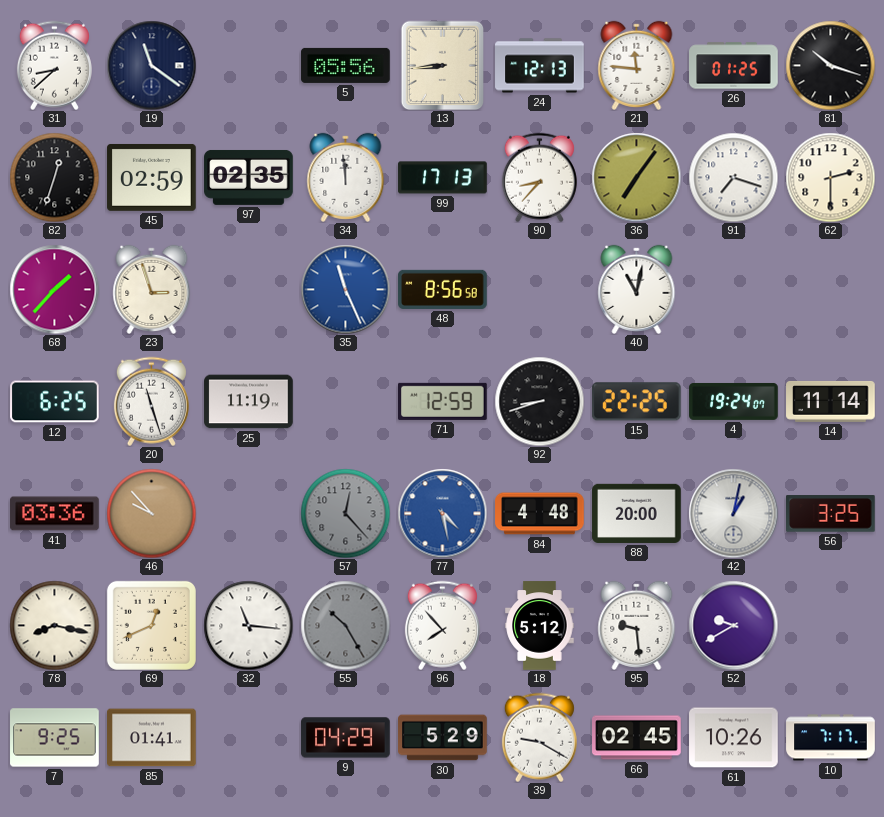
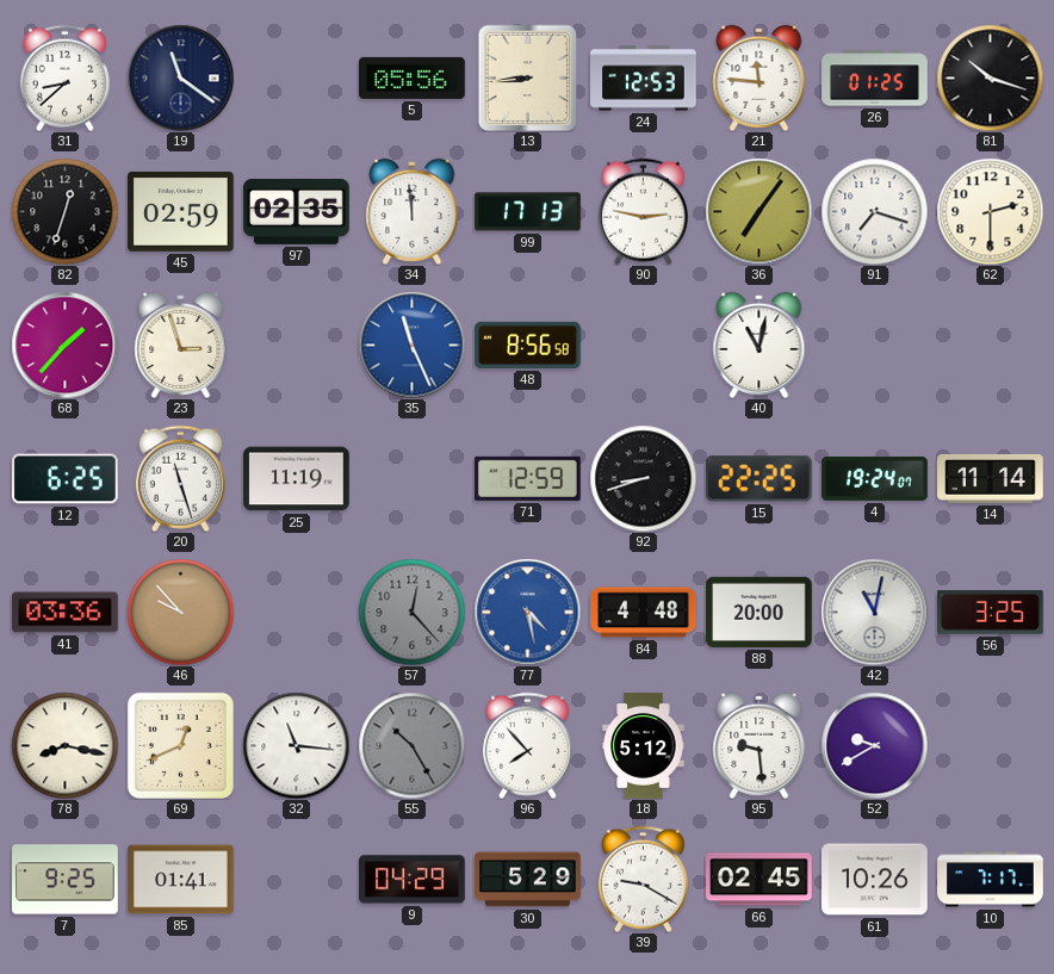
24: 12:13 -> 12:53
90: 8:37 -> 2:47
42: 1:02 -> 11:02
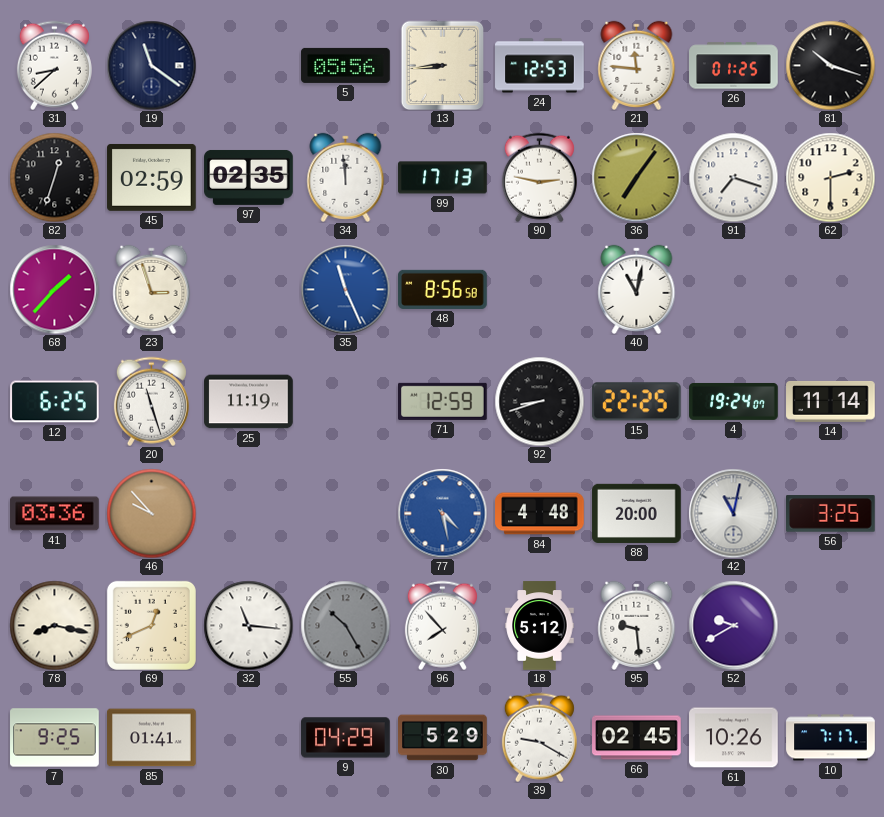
57: 12:23 -> none
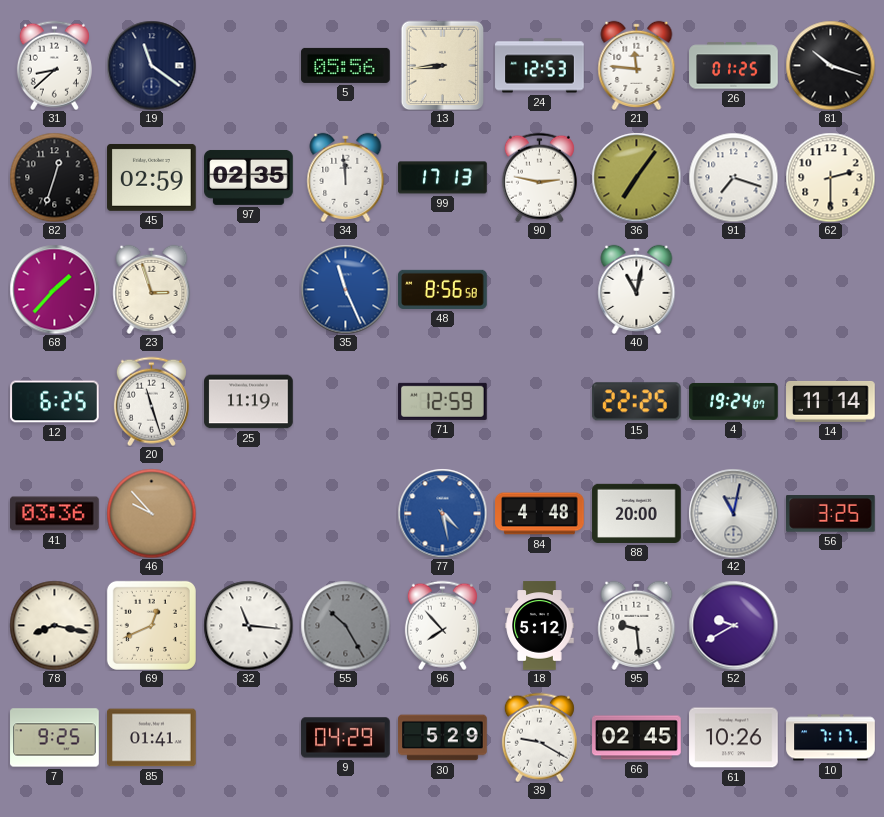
92: 8:42 -> none
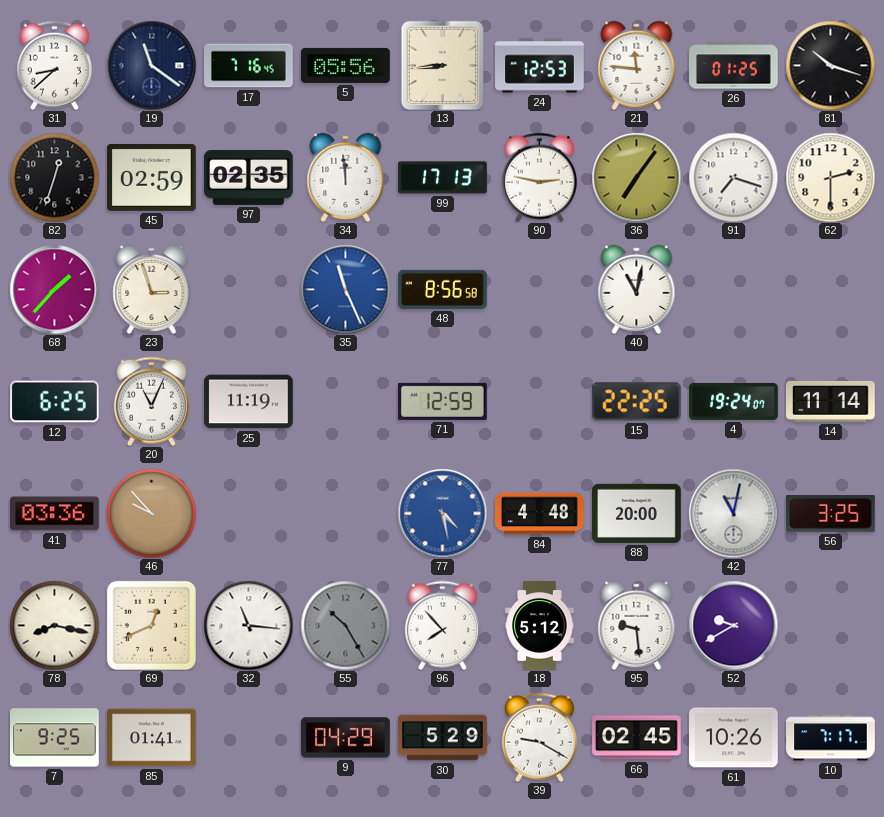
17: none -> 7:16
20: 11:27 -> 11:04
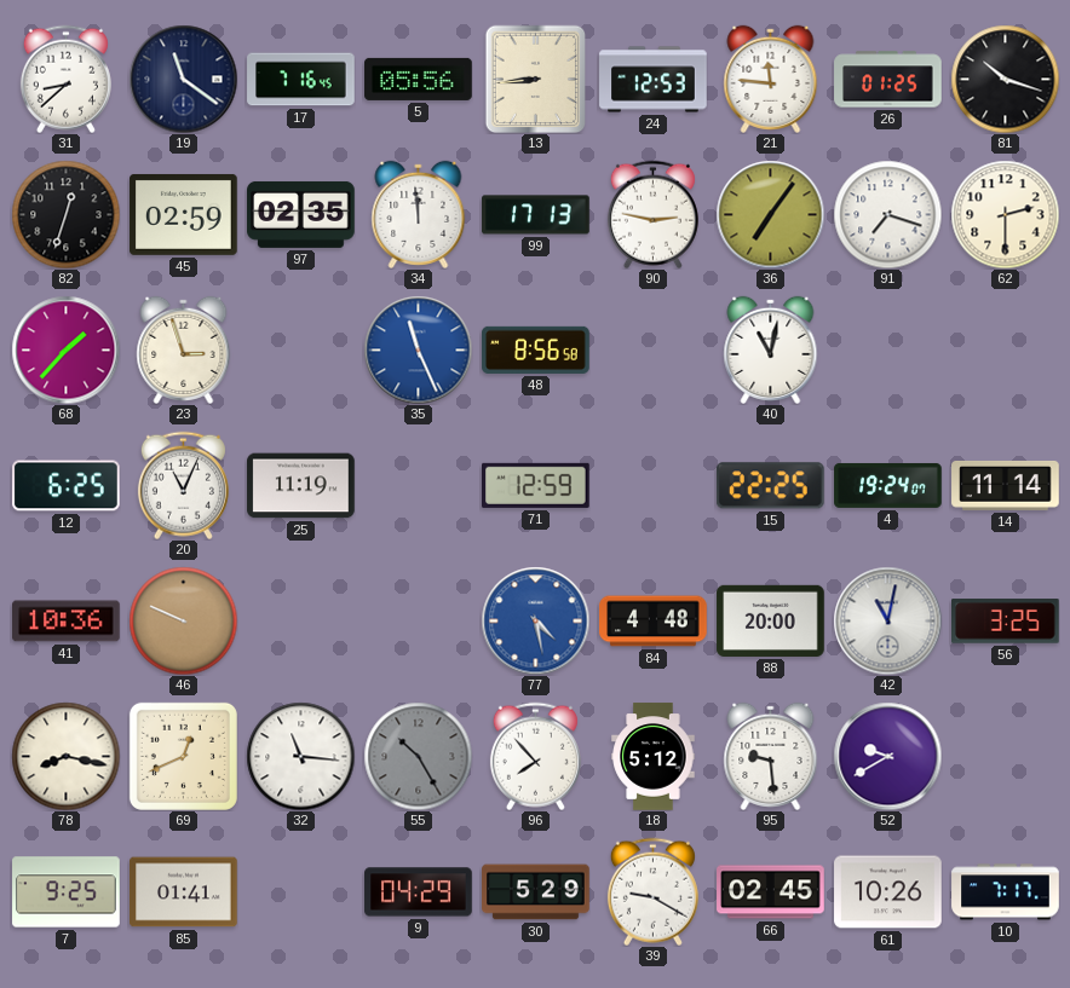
41: 03:36 -> 10:36
46: 9:53 -> 9:49
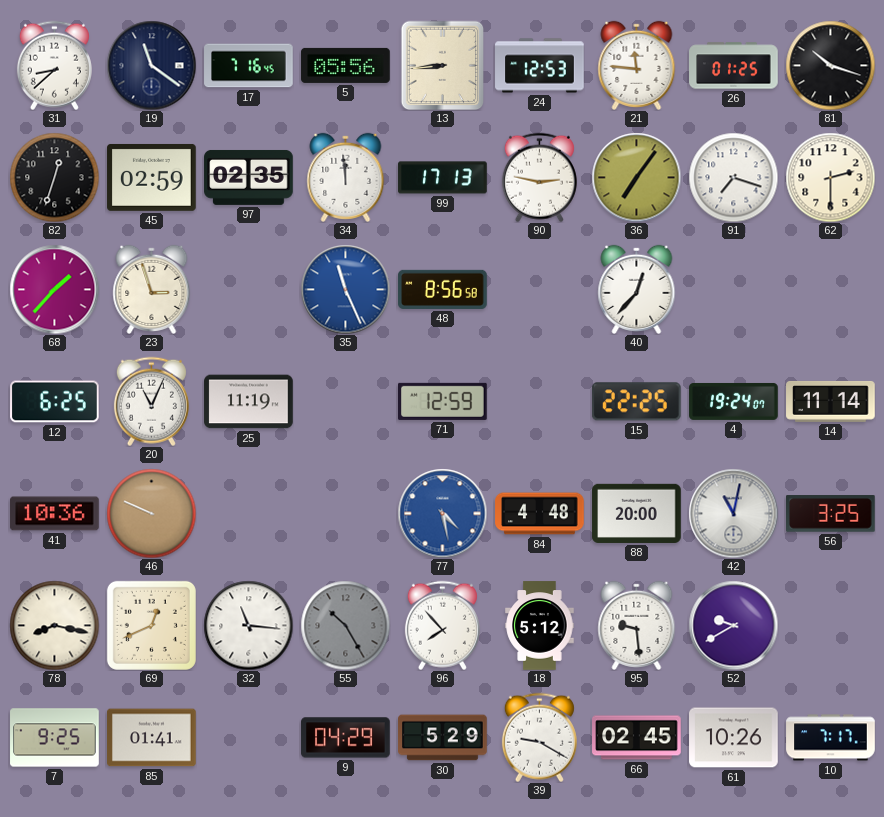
40: 11:02 -> 12:37
